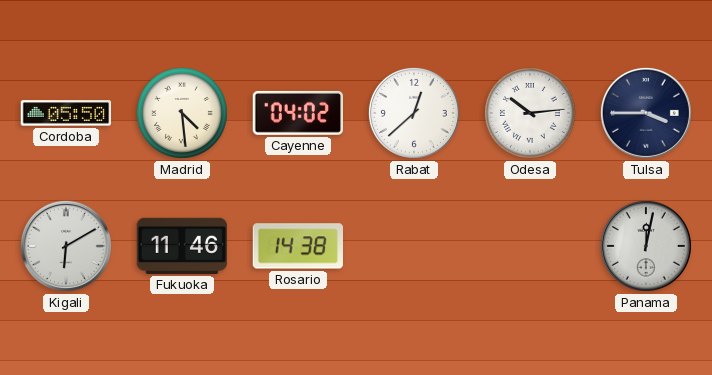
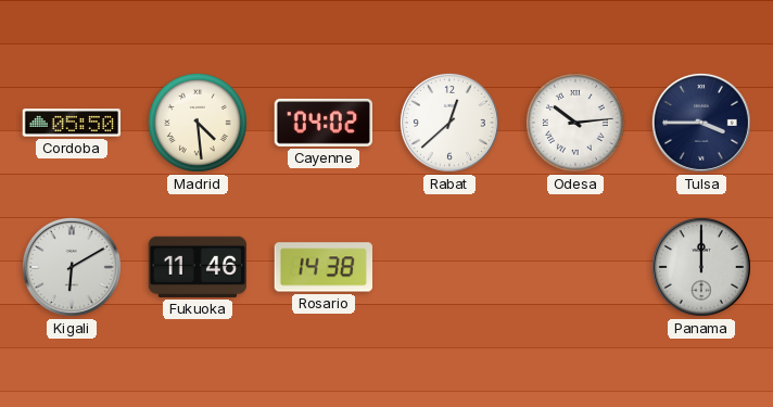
Panama: 12:02 -> 12:00
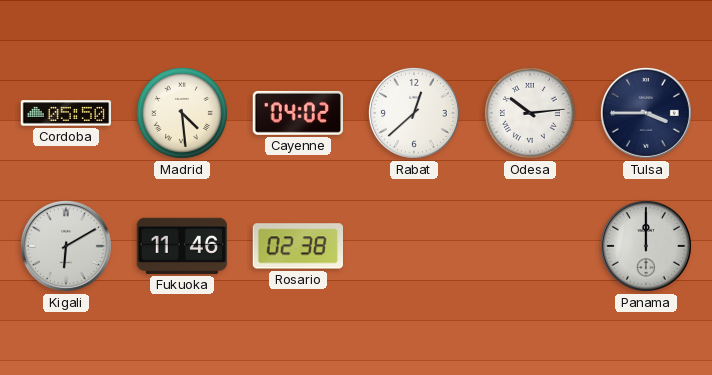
Rosario: 14:38 -> 02:38
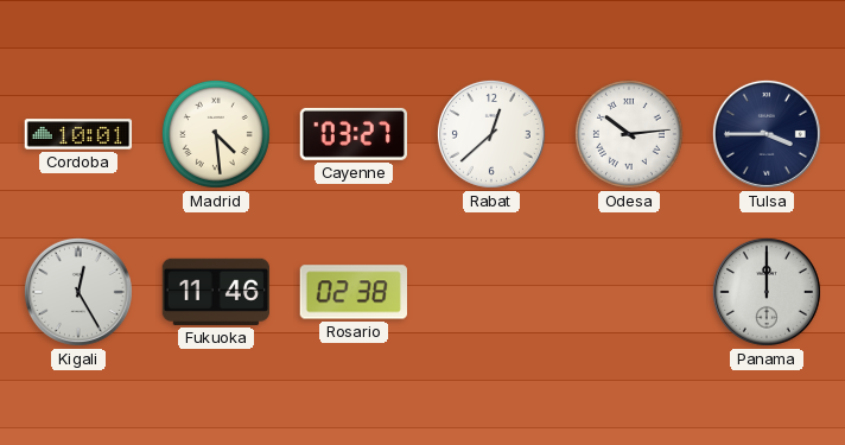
Cordoba: 05:50 -> 10:01
Cayenne: 04:02 -> 03:27
Kigali: 6:10 -> 12:25
